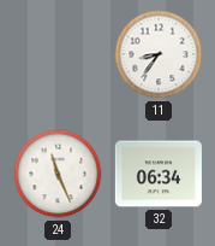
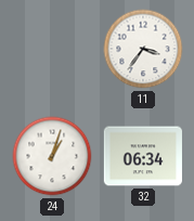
11: 8:36 -> 3:36
24: 11:26 -> 1:03
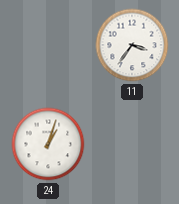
32: 06:34 -> none
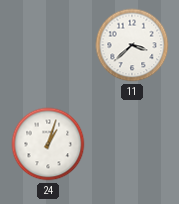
11: 3:36 -> 3:38
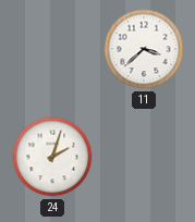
24: 1:03 -> 2:03
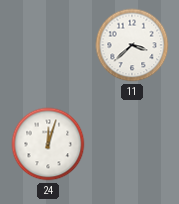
24: 2:03 -> 12:03
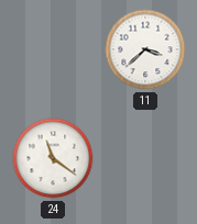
24: 12:03 -> 11:21
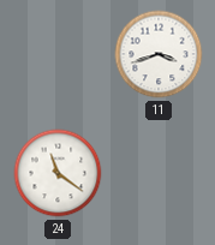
11: 3:38 -> 3:42
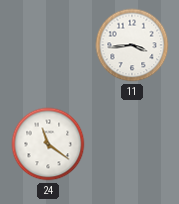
11: 3:42 -> 3:44
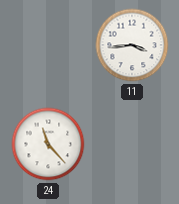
24: 11:21 -> 11:23
